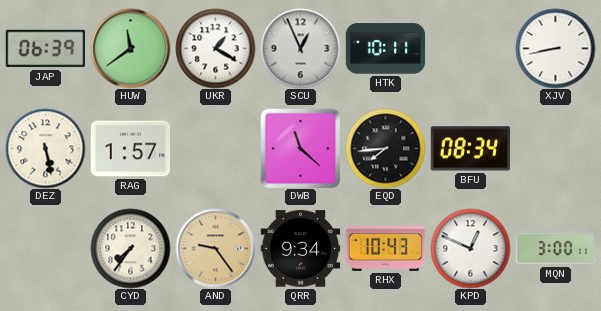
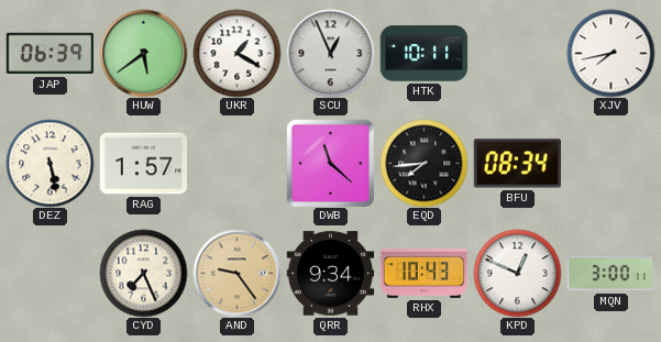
HUW: 11:39 -> 5:39
XJV: 8:43 -> 7:43
CYD: 7:36 -> 7:26
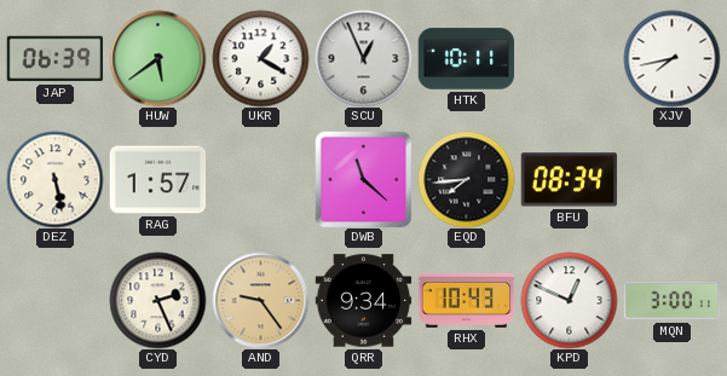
CYD: 7:26 -> 2:26
